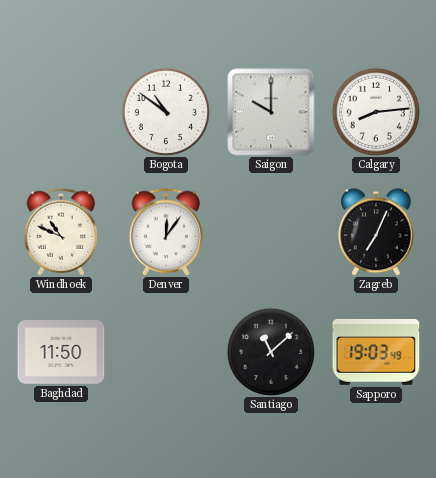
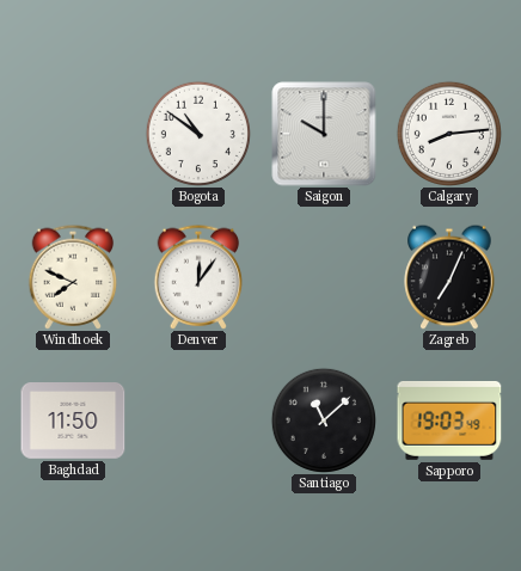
Windhoek: 10:49 -> 7:49
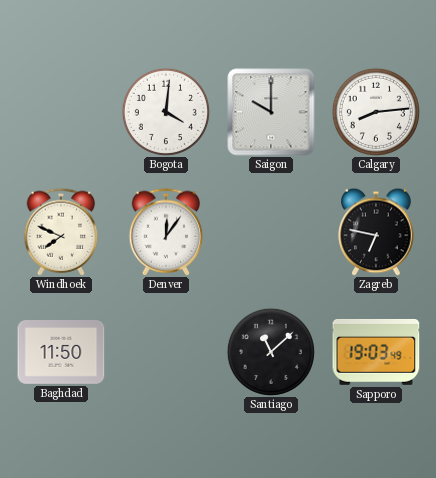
Bogota: 10:51 -> 4:01
Zagreb: 7:04 -> 6:47
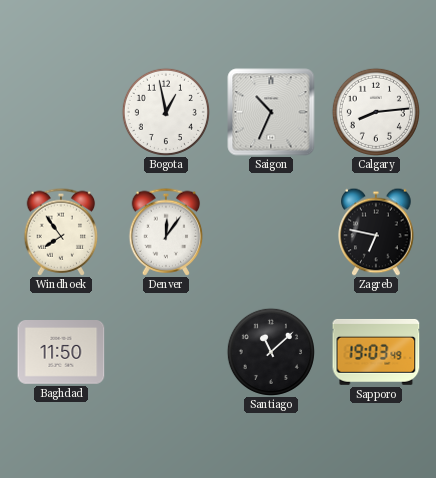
Bogota: 4:01 -> 12:58
Saigon: 10:00 -> 10:34
Windhoek: 7:49 -> 7:54
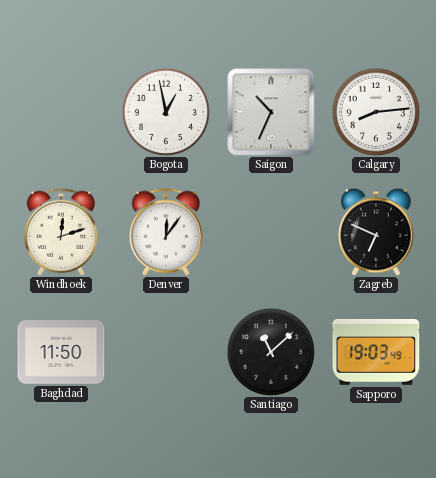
Windhoek: 7:54 -> 12:12
Zagreb: 6:47 -> 6:49
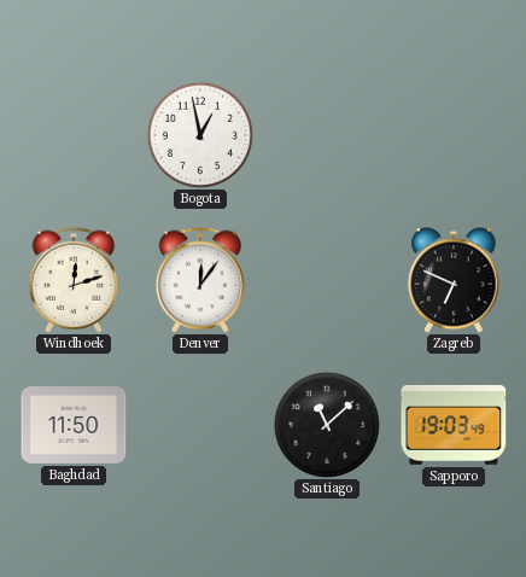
Saigon: 10:34 -> none
Calgary: 8:14 -> none
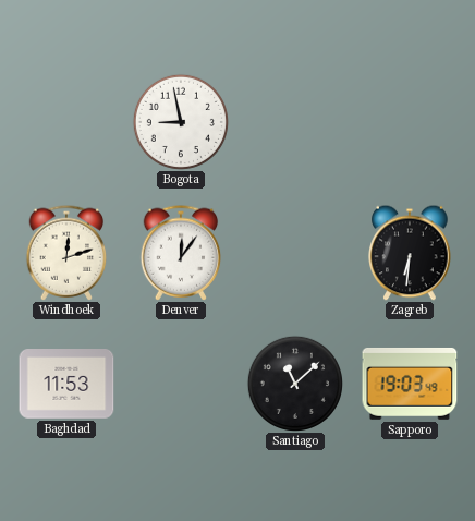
Bogota: 12:58 -> 8:58
Zagreb: 6:49 -> 6:31
Baghdad: 11:50 -> 11:53
